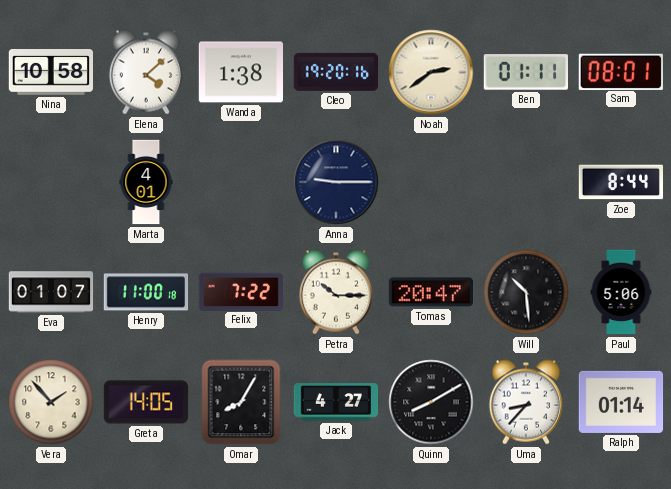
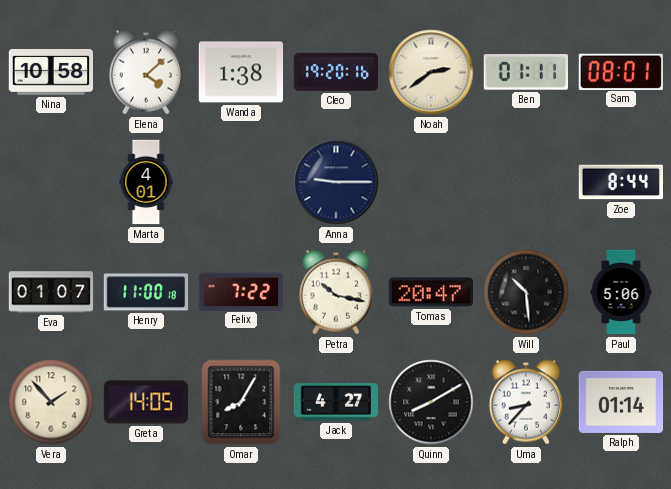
Petra: 10:15 -> 10:17
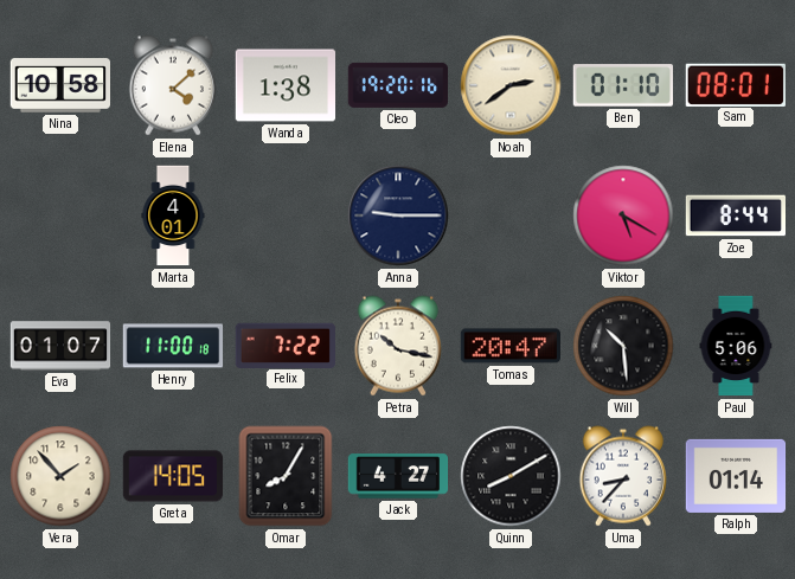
Ben: 01:11 -> 01:10
Viktor: none -> 5:20
